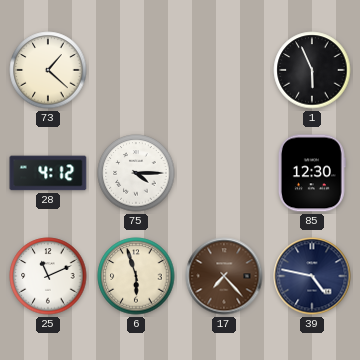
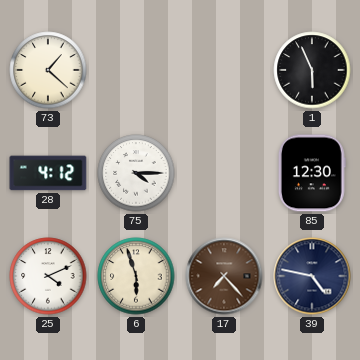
25: 11:11 -> 4:11
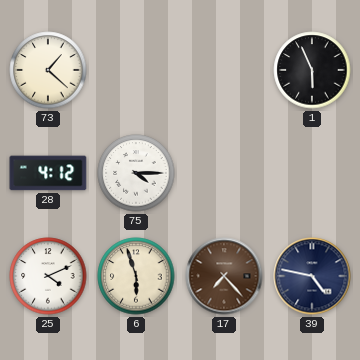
85: 12:30 -> none
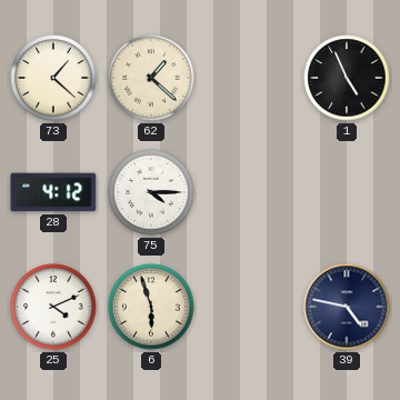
62: none -> 1:22
1: 5:56 -> 4:56
17: 7:23 -> none
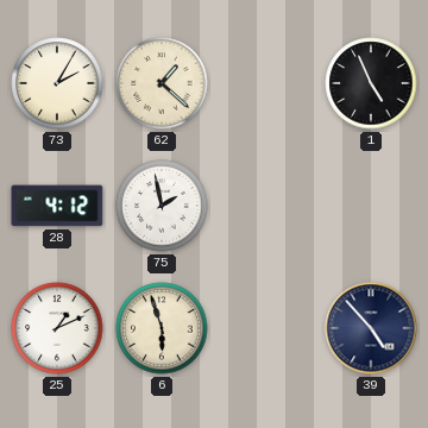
73: 1:22 -> 2:05
75: 4:15 -> 1:58
25: 4:11 -> 1:11
39: 4:47 -> 4:53
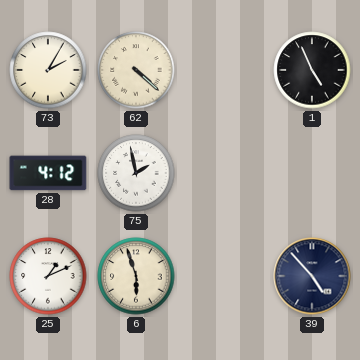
62: 1:22 -> 4:22
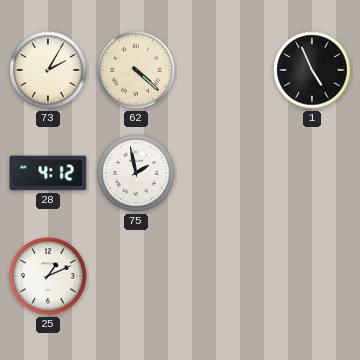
6: 5:57 -> none
39: 4:53 -> none
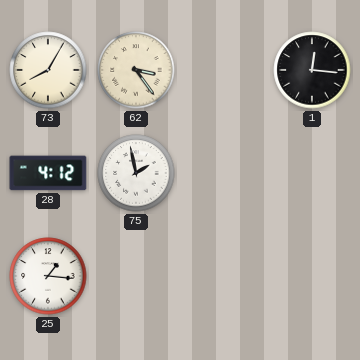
73: 2:05 -> 8:05
62: 4:22 -> 3:24
1: 4:56 -> 12:16
25: 1:11 -> 1:16
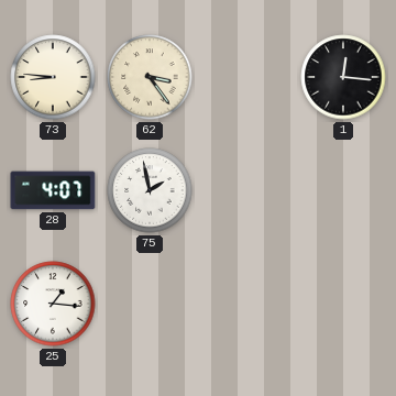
73: 8:05 -> 8:46
28: 4:12 -> 4:07
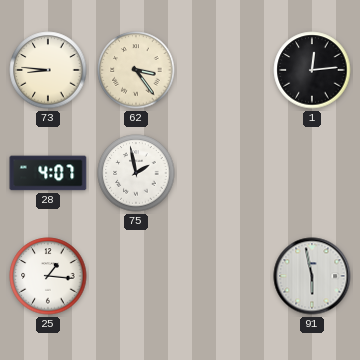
1: 12:16 -> 12:14
91: none -> 5:58
